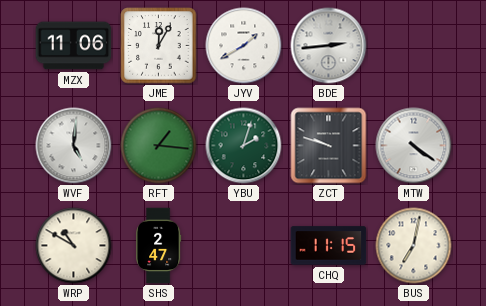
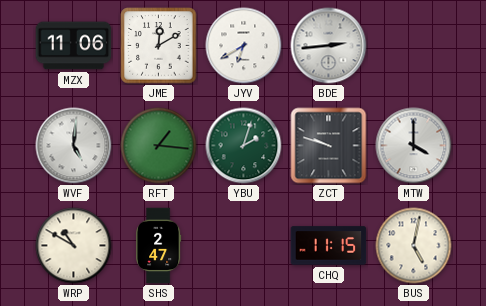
JME: 12:05 -> 12:10
JYV: 1:40 -> 6:40
MTW: 4:21 -> 4:00
BUS: 7:02 -> 5:02
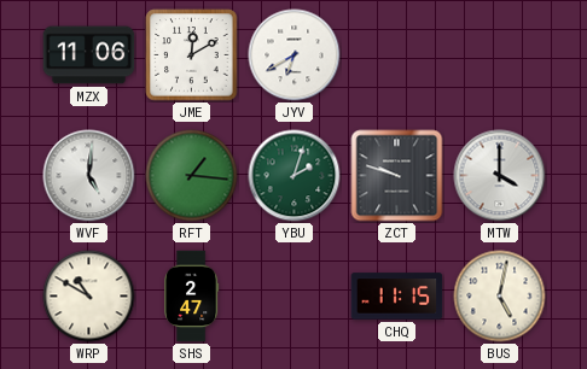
BDE: 2:44 -> none
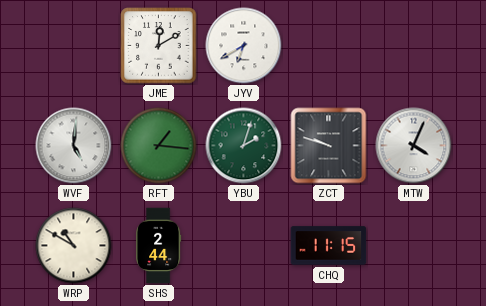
MZX: 11:06 -> none
MTW: 4:00 -> 4:04
SHS: 2:47 -> 2:44
BUS: 5:02 -> none
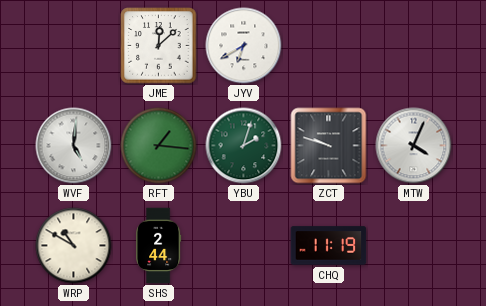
JME: 12:10 -> 12:08
CHQ: 11:15 -> 11:19
